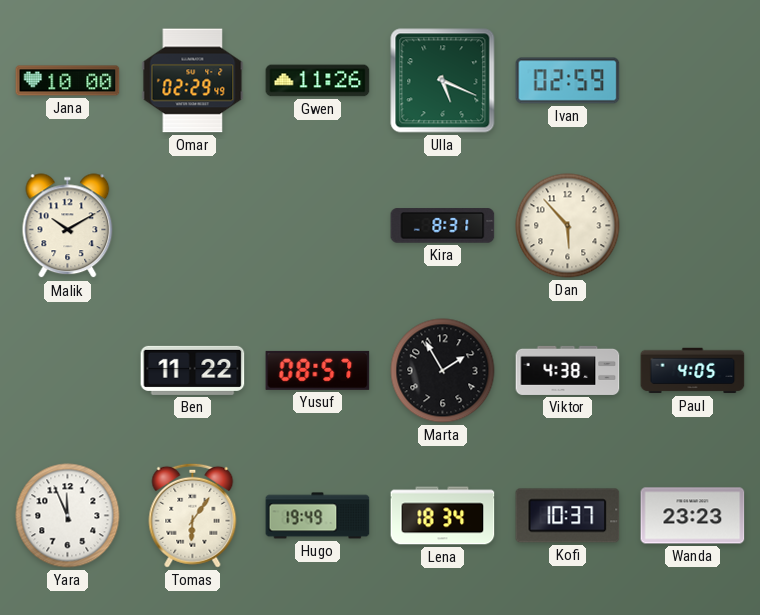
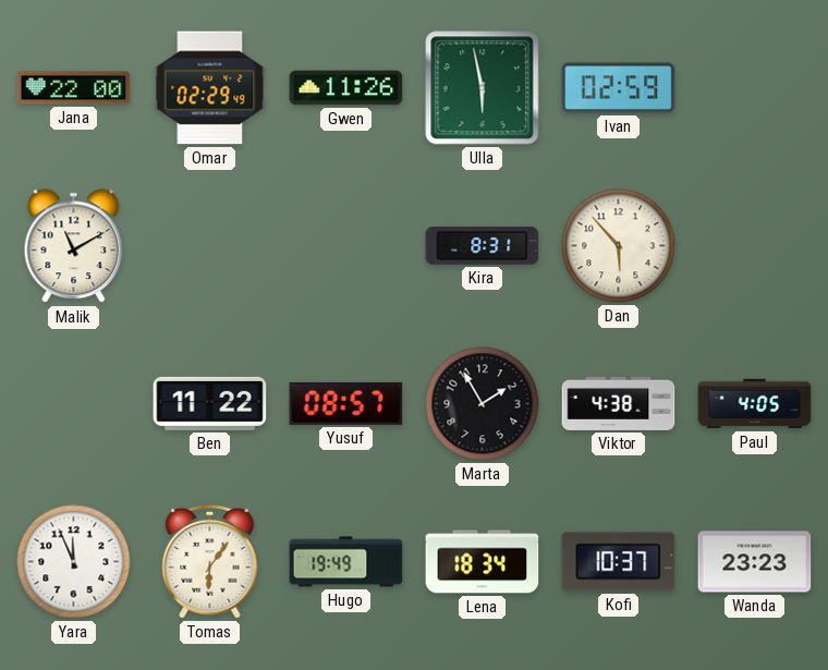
Jana: 10:00 -> 22:00
Ulla: 5:19 -> 5:58
Malik: 10:10 -> 11:10
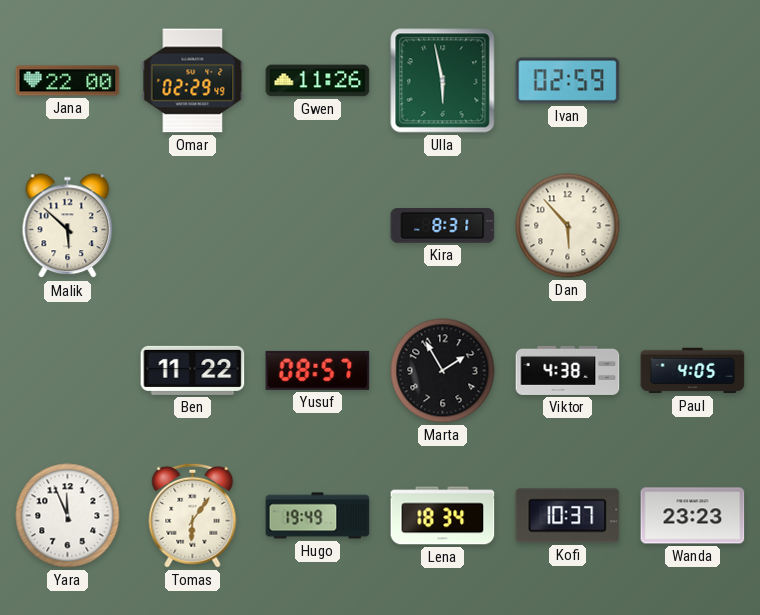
Malik: 11:10 -> 5:52
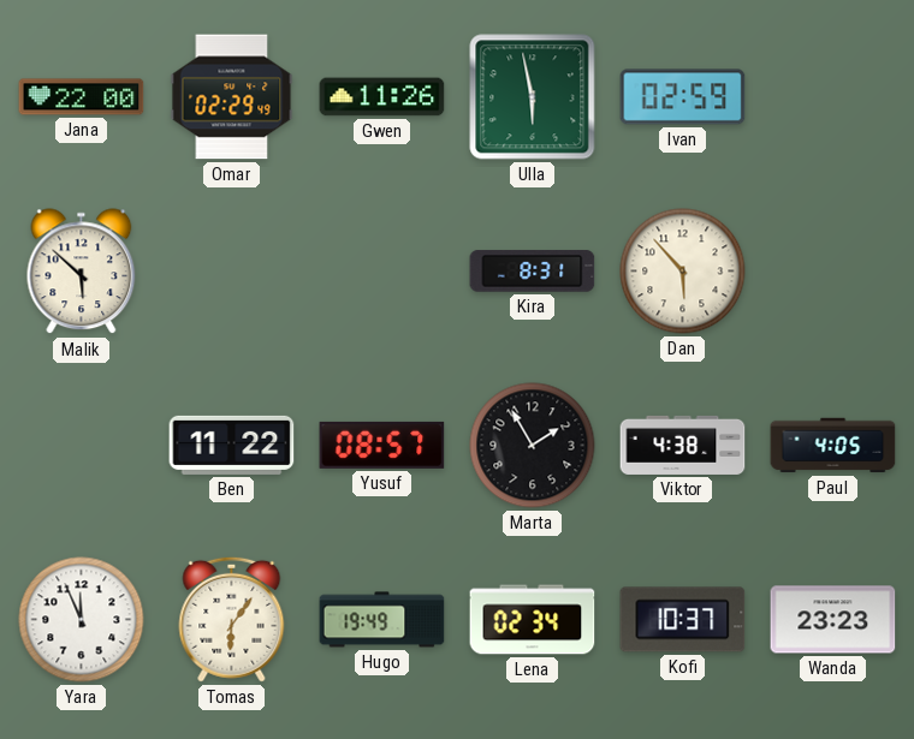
Lena: 18:34 -> 02:34
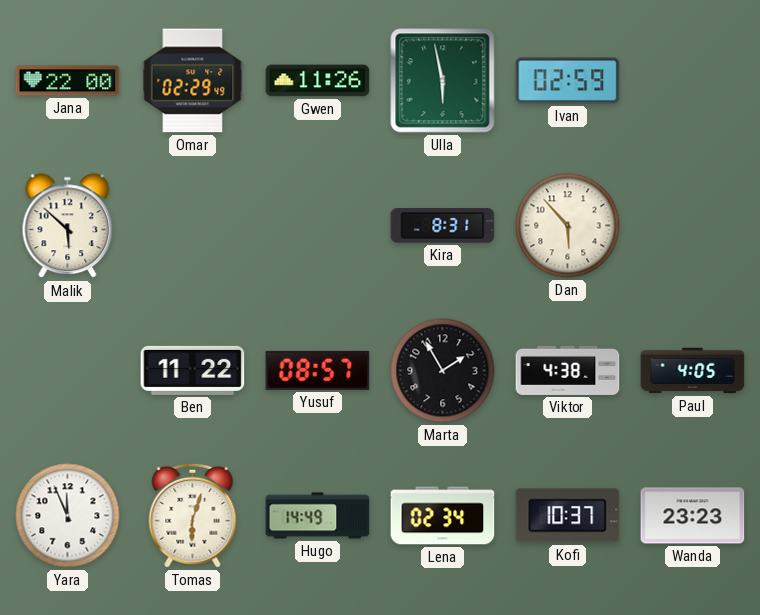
Tomas: 6:06 -> 6:03
Hugo: 19:49 -> 14:49
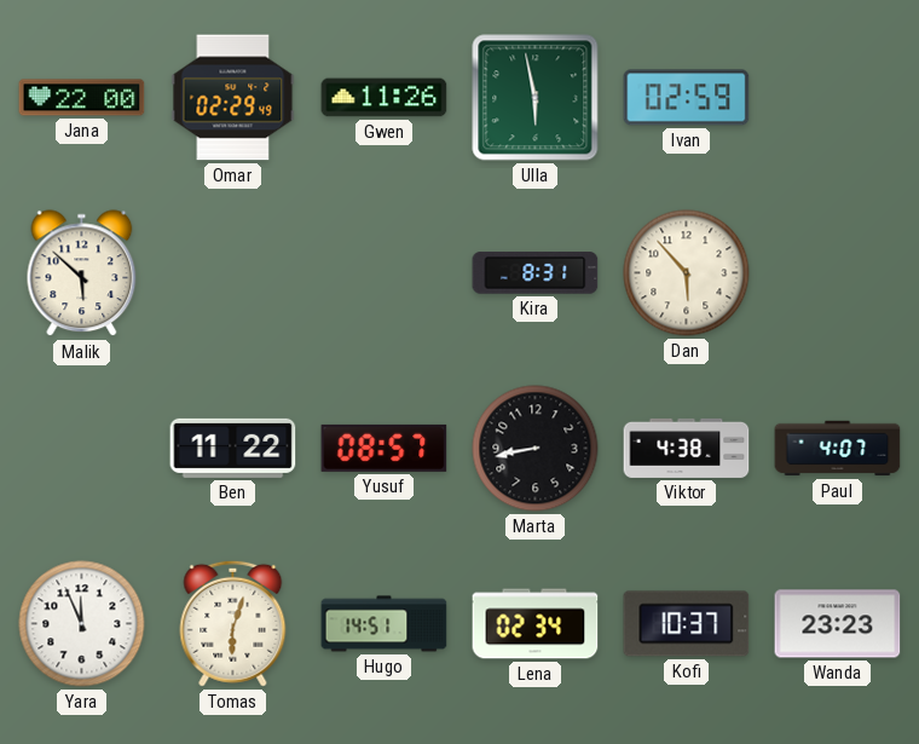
Marta: 1:55 -> 8:43
Paul: 4:05 -> 4:07
Hugo: 14:49 -> 14:51
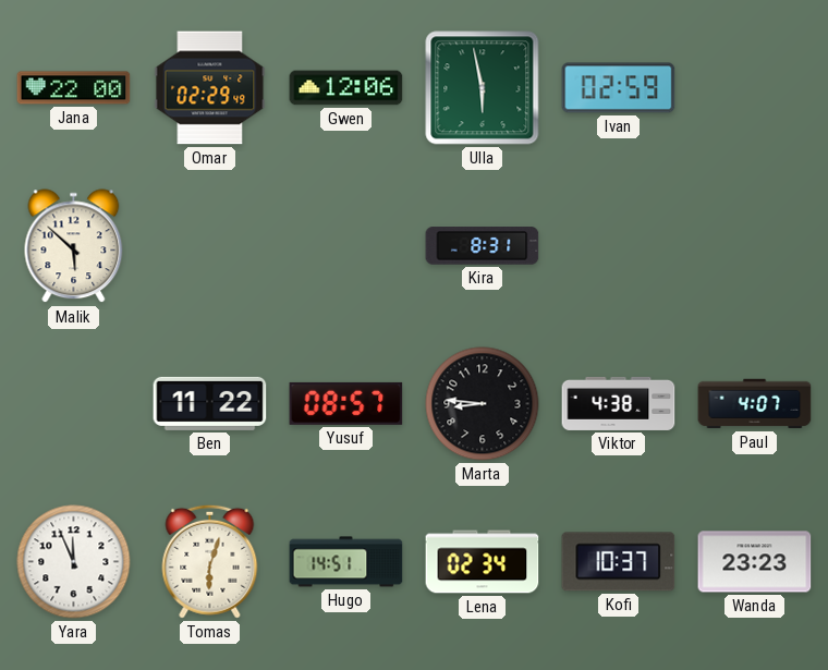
Gwen: 11:26 -> 12:06
Dan: 5:53 -> none
Marta: 8:43 -> 8:46
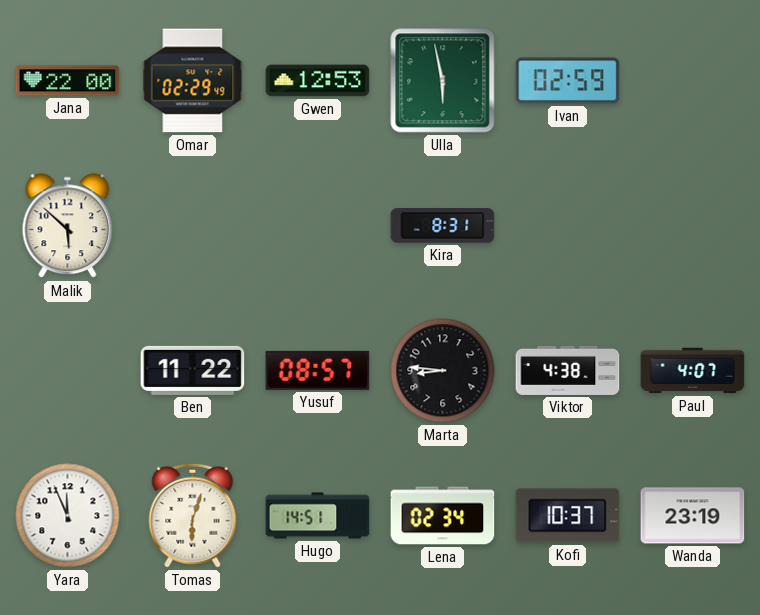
Gwen: 12:06 -> 12:53
Wanda: 23:23 -> 23:19
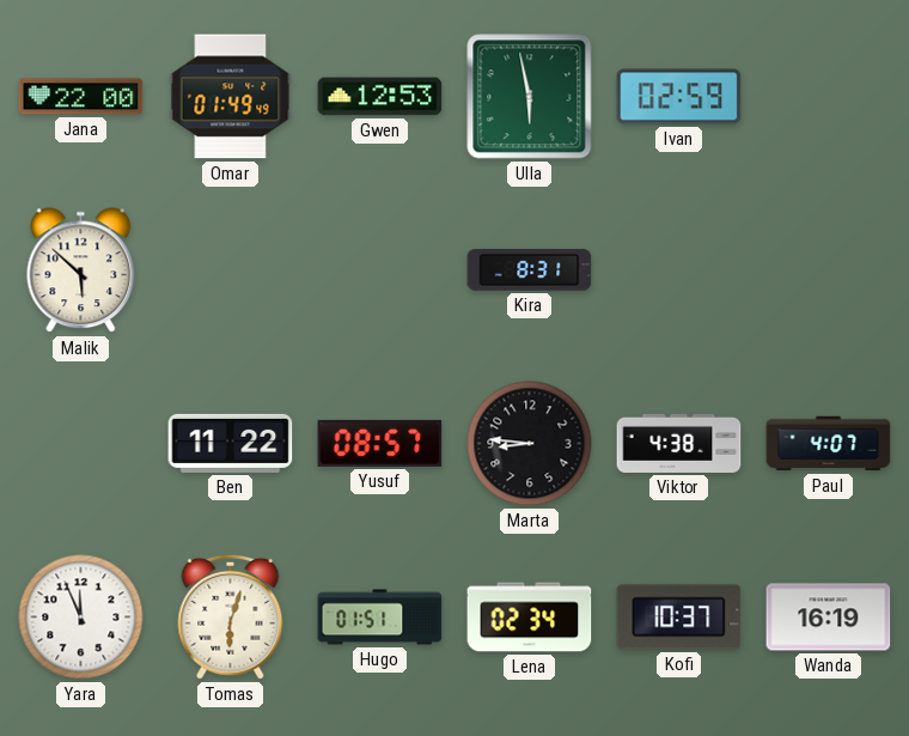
Omar: 02:29 -> 01:49
Hugo: 14:51 -> 01:51
Wanda: 23:19 -> 16:19
